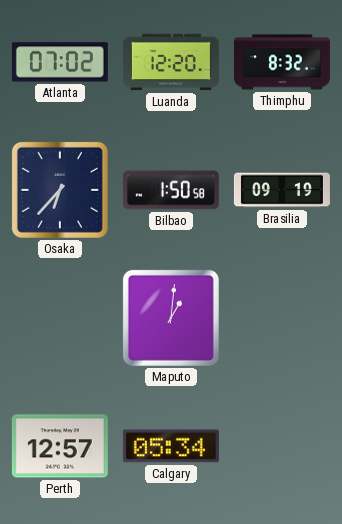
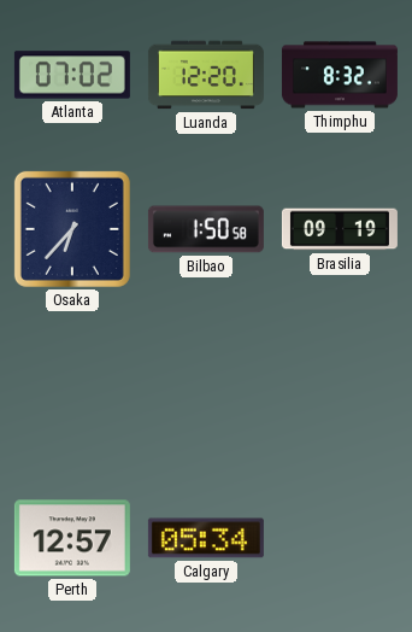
Maputo: 1:01 -> none
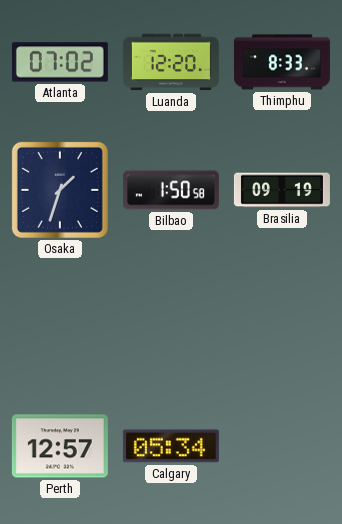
Thimphu: 8:32 -> 8:33
Osaka: 6:37 -> 1:33
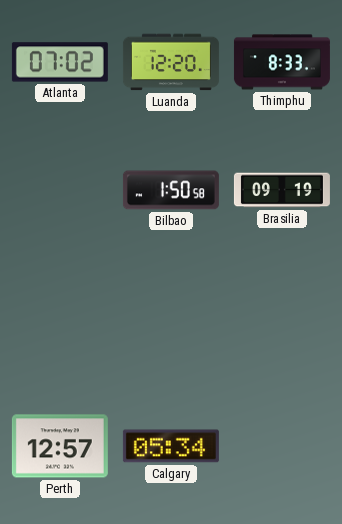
Osaka: 1:33 -> none
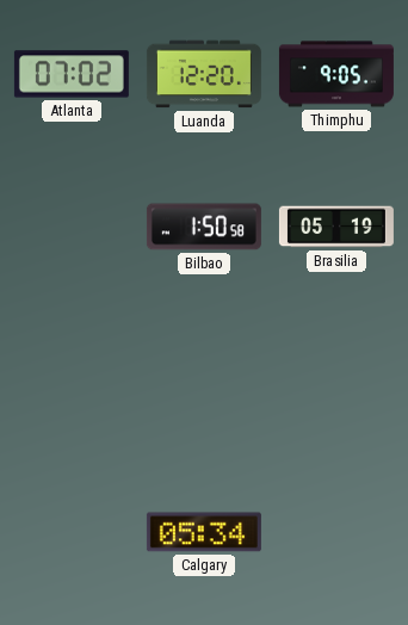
Thimphu: 8:33 -> 9:05
Brasilia: 09:19 -> 05:19
Perth: 12:57 -> none
